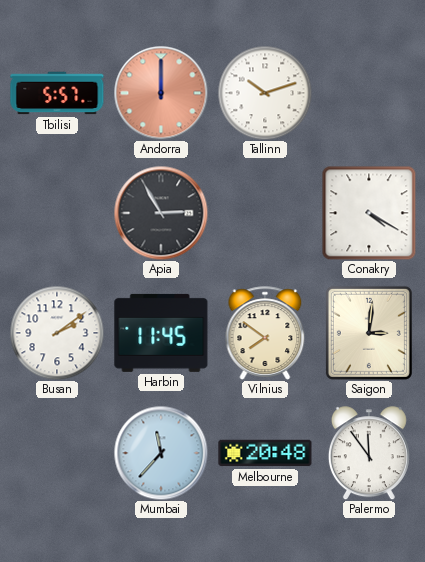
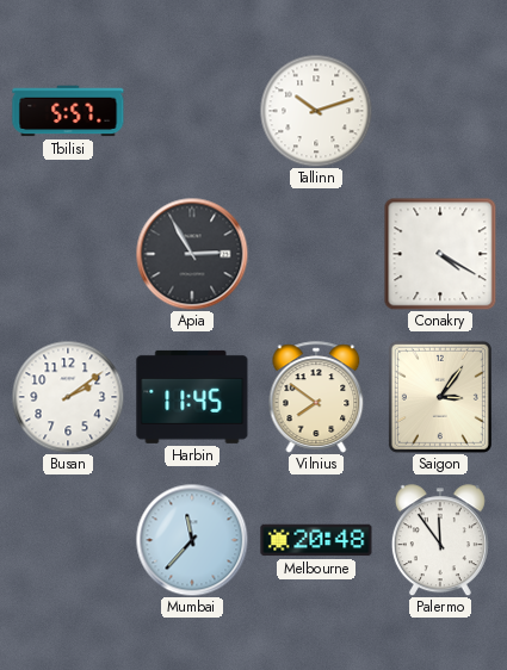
Andorra: 12:00 -> none
Saigon: 3:01 -> 3:06
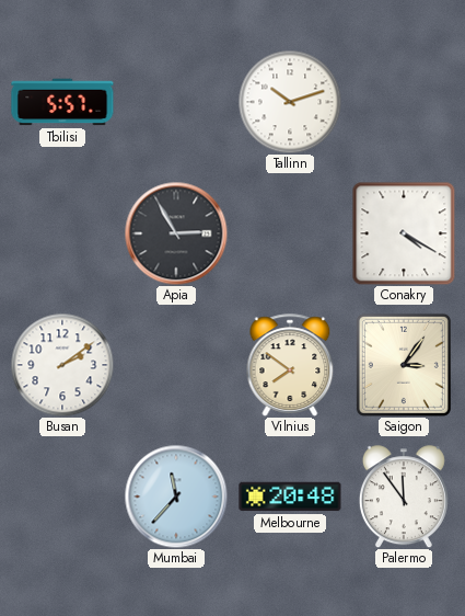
Harbin: 11:45 -> none
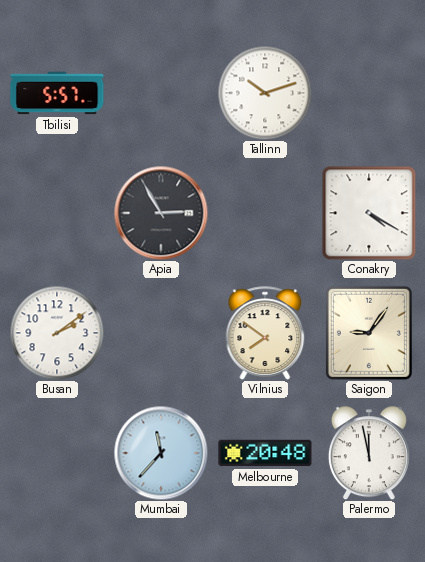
Saigon: 3:06 -> 9:06
Palermo: 11:54 -> 11:58
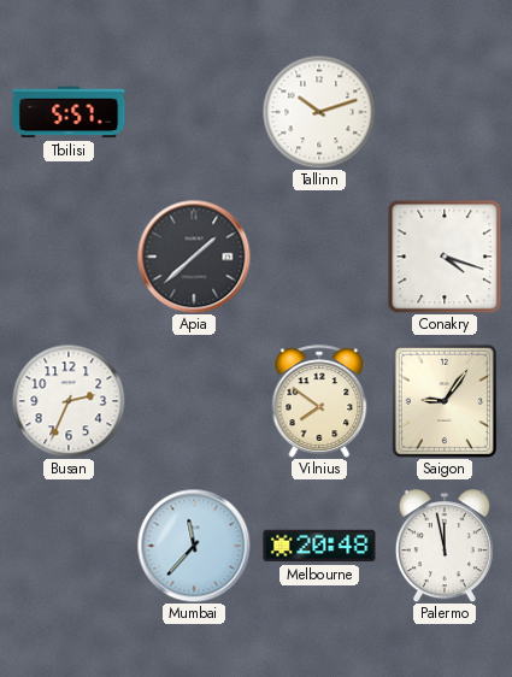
Apia: 2:55 -> 1:38
Conakry: 4:20 -> 4:18
Busan: 2:09 -> 2:34
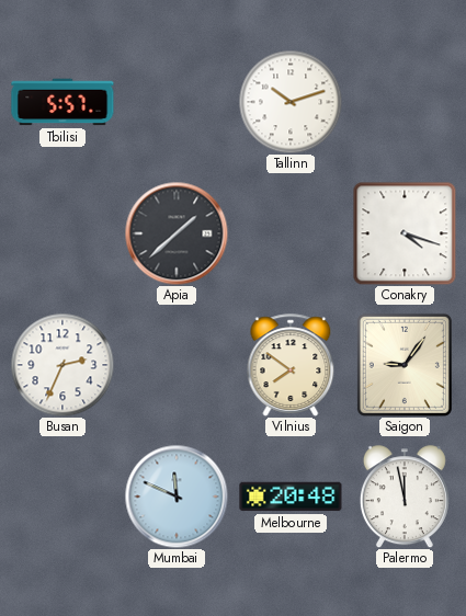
Mumbai: 11:37 -> 11:49
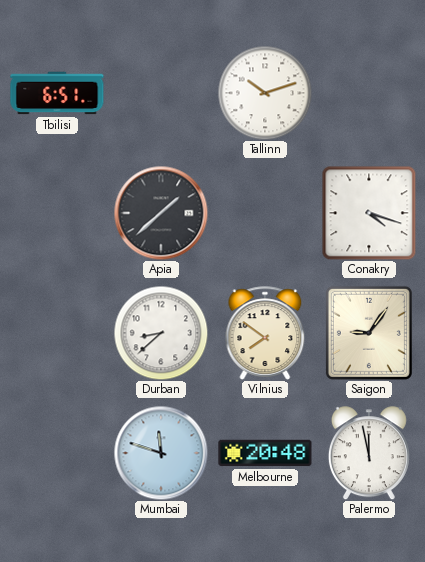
Tbilisi: 5:57 -> 6:51
Busan: 2:34 -> none
Durban: none -> 8:38
Mumbai: 11:49 -> 11:48
